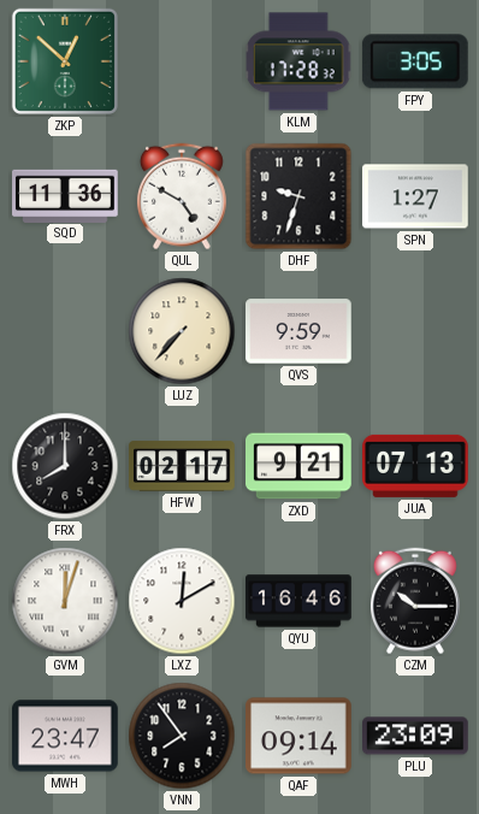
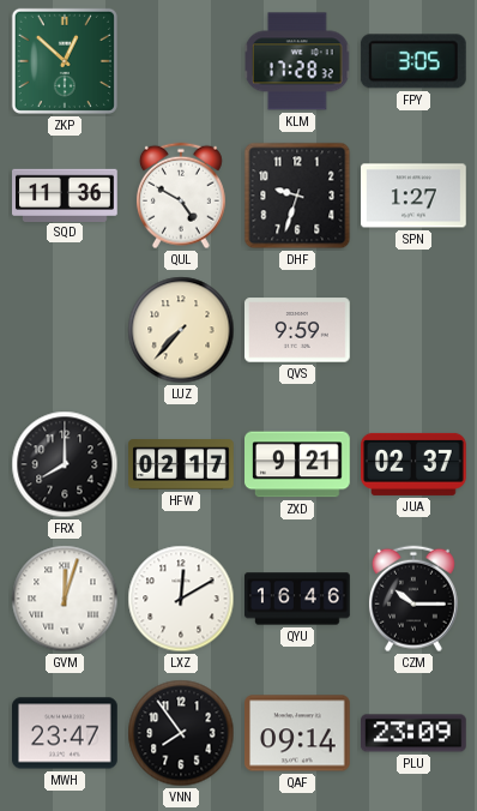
JUA: 07:13 -> 02:37
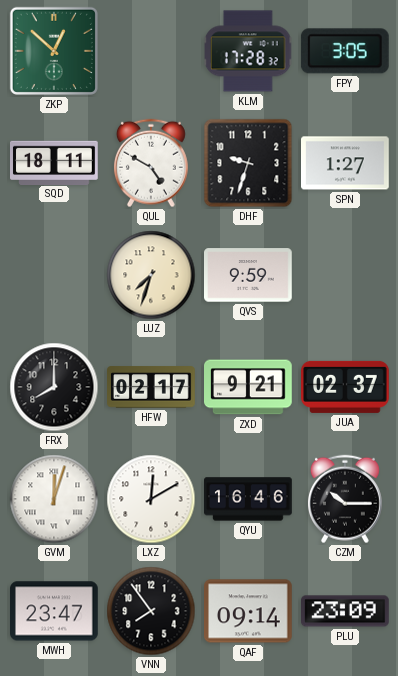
SQD: 11:36 -> 18:11
LUZ: 7:37 -> 7:33
